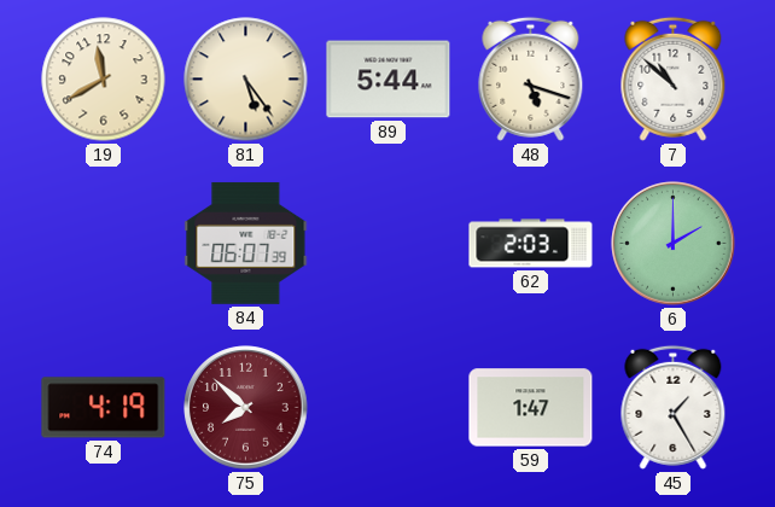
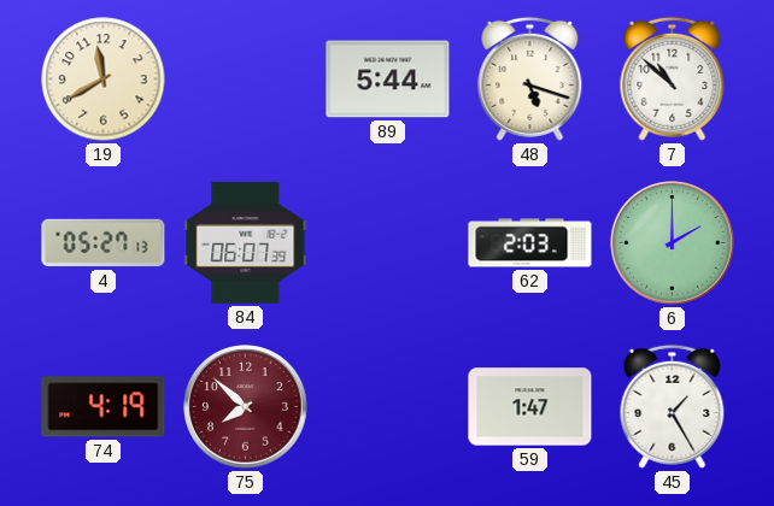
81: 5:24 -> none
4: none -> 05:27
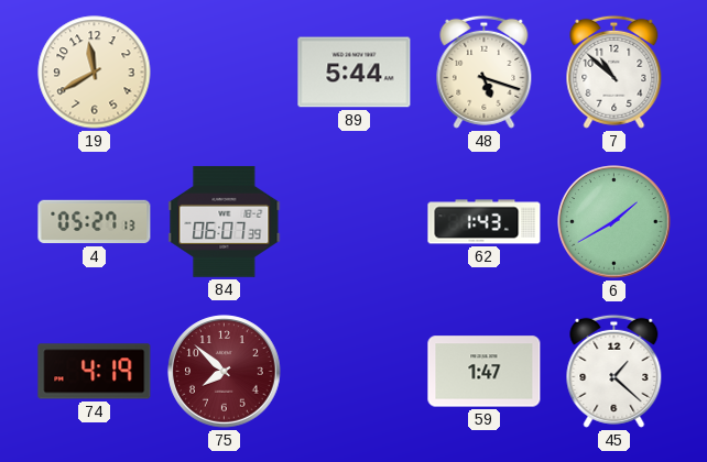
62: 2:03 -> 1:43
6: 2:00 -> 1:40
45: 1:25 -> 1:22
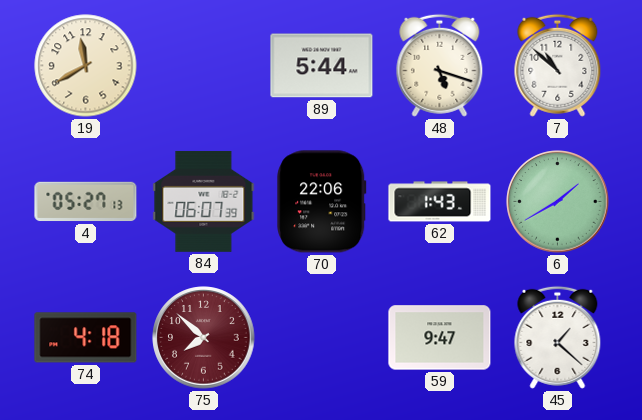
70: none -> 22:06
74: 4:19 -> 4:18
59: 1:47 -> 9:47
